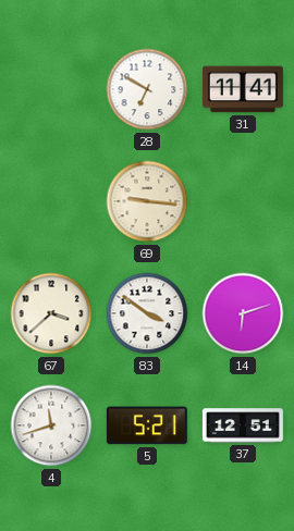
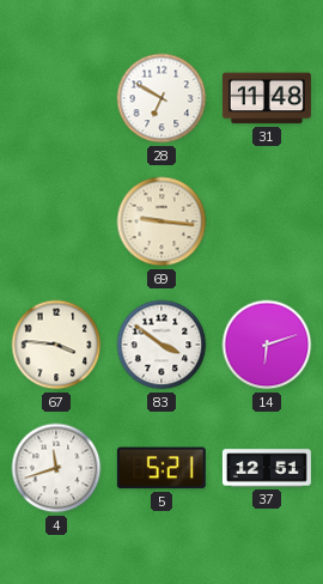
31: 11:41 -> 11:48
67: 3:38 -> 3:46
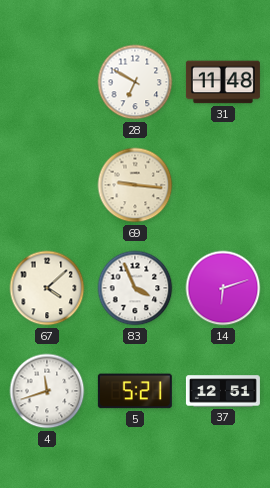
67: 3:46 -> 4:08
83: 3:51 -> 3:56
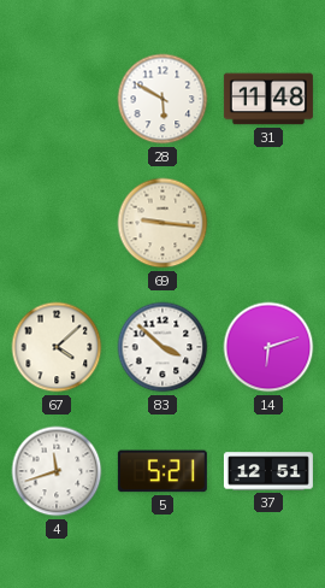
28: 6:50 -> 5:50
83: 3:56 -> 3:52
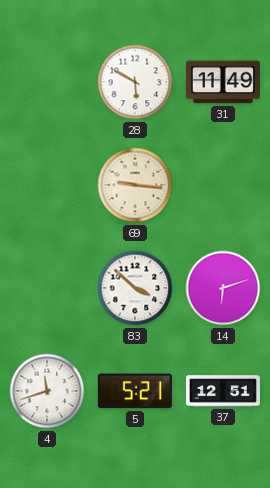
31: 11:48 -> 11:49
67: 4:08 -> none
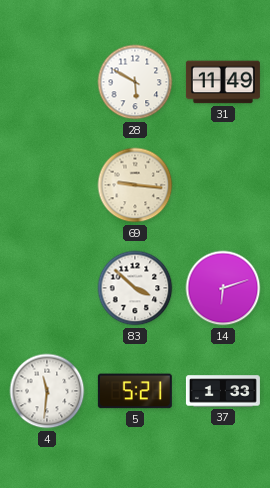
4: 11:42 -> 11:31
37: 12:51 -> 1:33
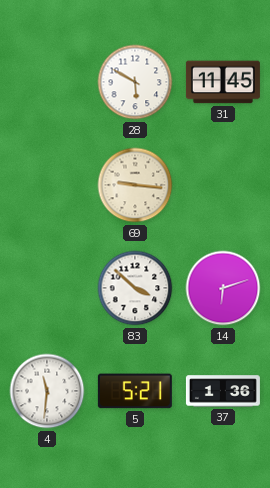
31: 11:49 -> 11:45
37: 1:33 -> 1:36
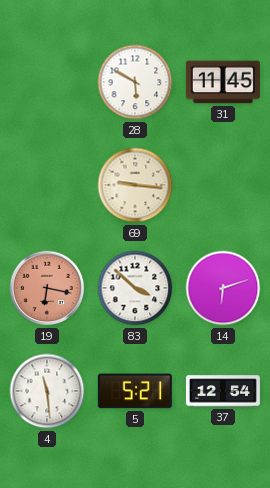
19: none -> 6:17
4: 11:31 -> 11:29
37: 1:36 -> 12:54
